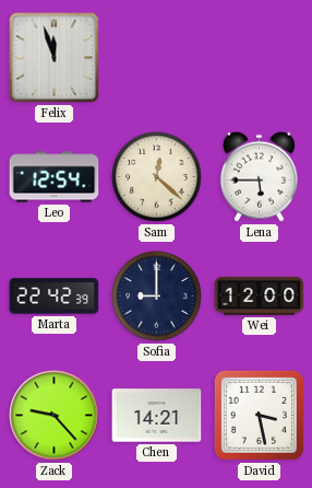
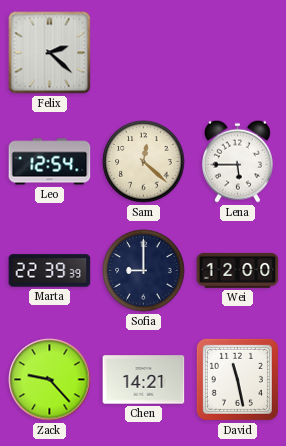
Felix: 11:57 -> 2:22
Marta: 22:42 -> 22:39
David: 3:28 -> 11:28
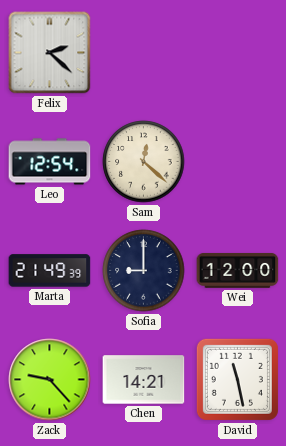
Lena: 5:45 -> none
Marta: 22:39 -> 21:49
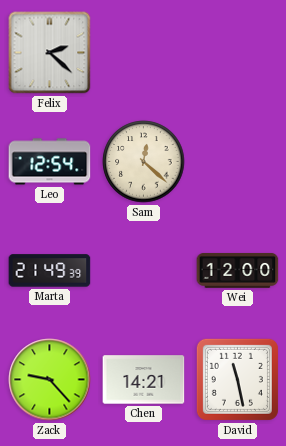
Sofia: 9:00 -> none
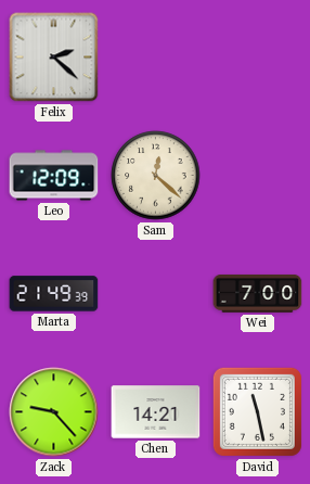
Leo: 12:54 -> 12:09
Wei: 12:00 -> 7:00
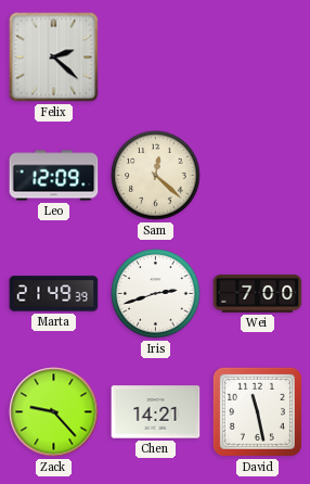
Iris: none -> 2:42
